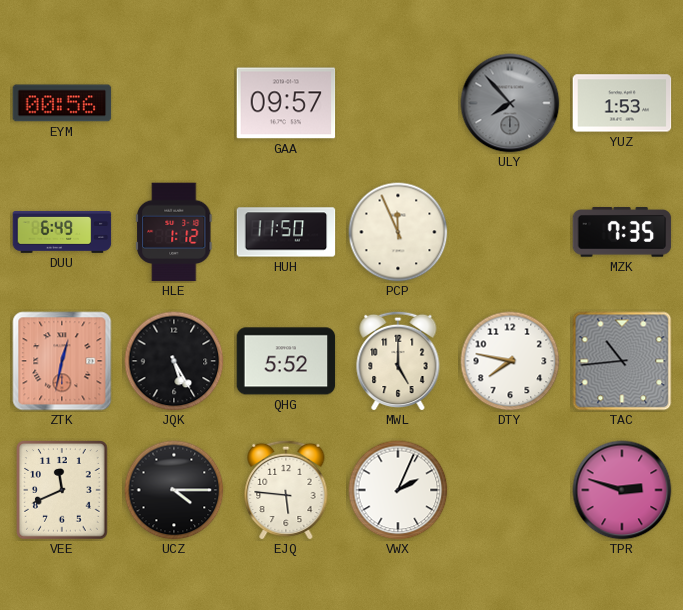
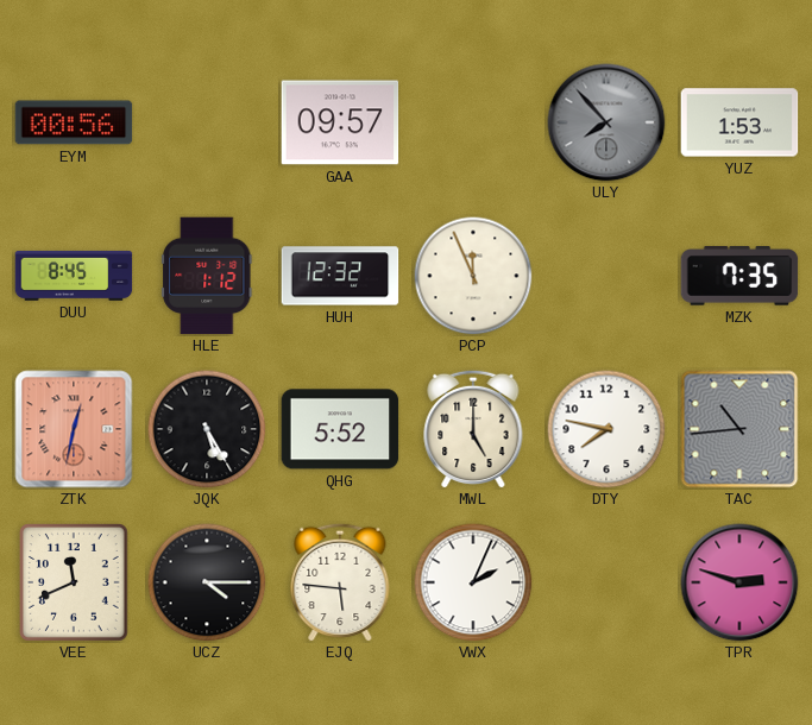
DUU: 6:49 -> 8:45
HUH: 11:50 -> 12:32
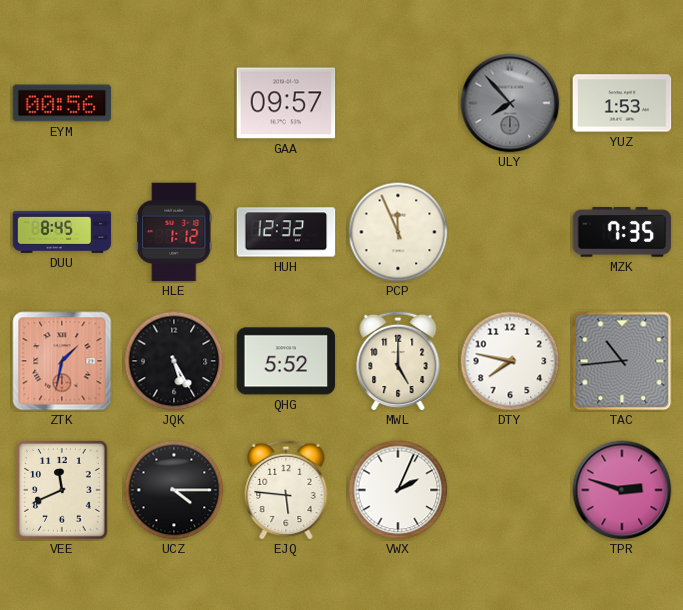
ZTK: 12:32 -> 1:32
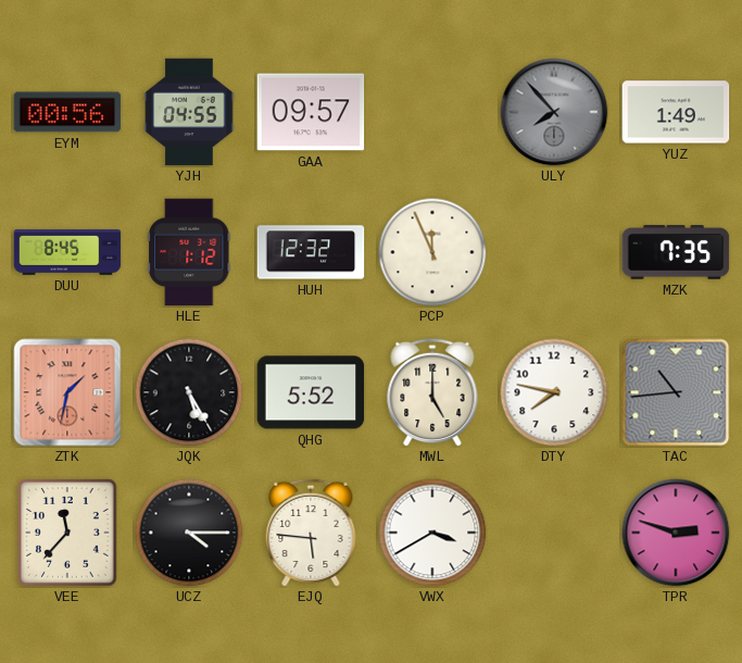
YJH: none -> 04:55
YUZ: 1:53 -> 1:49
VEE: 11:41 -> 11:37
VWX: 2:04 -> 3:40
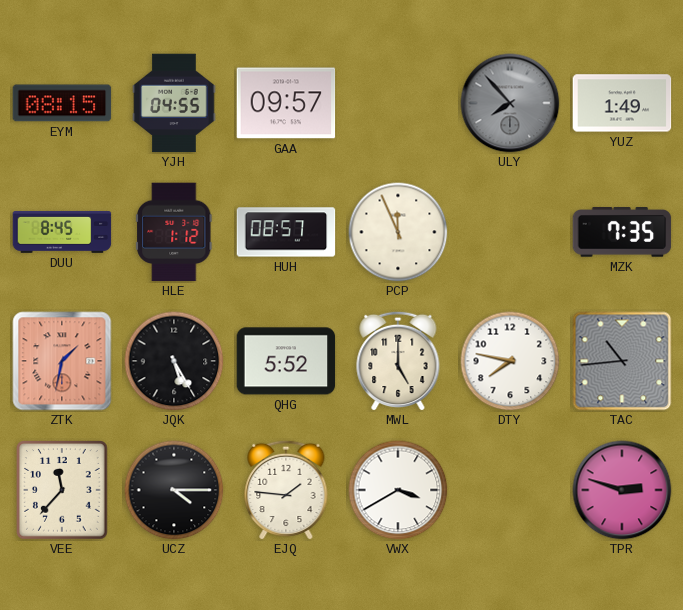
EYM: 00:56 -> 08:15
HUH: 12:32 -> 08:57
EJQ: 5:46 -> 1:46
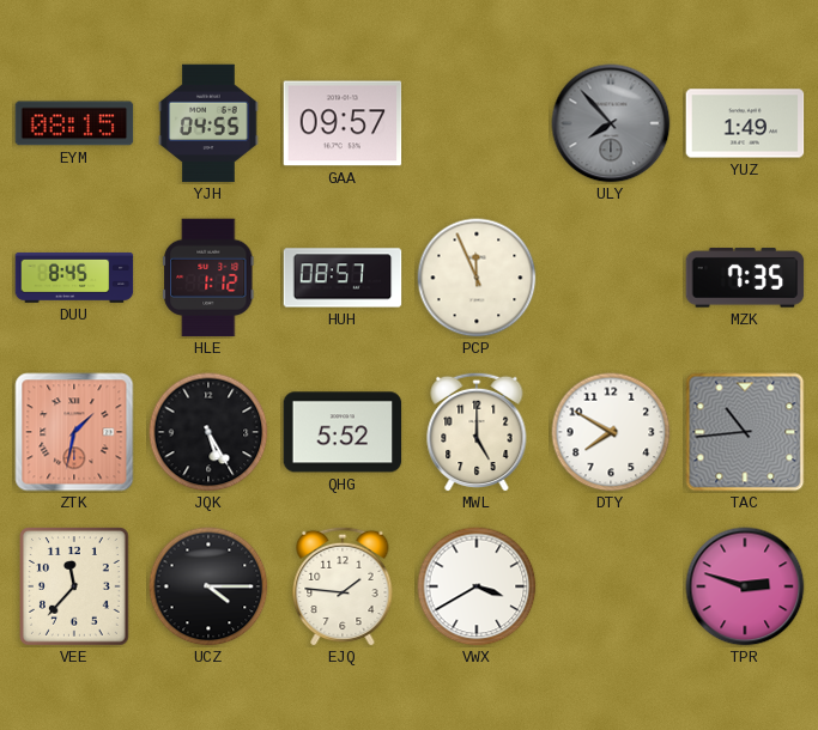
DTY: 7:47 -> 7:50
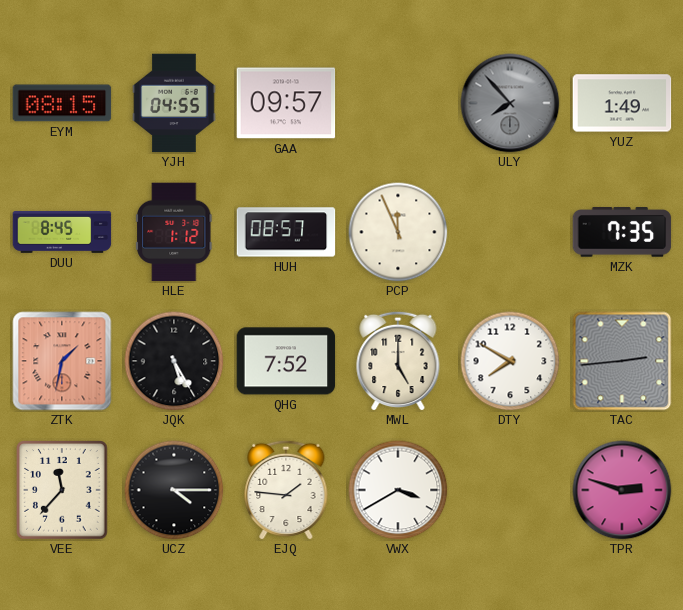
QHG: 5:52 -> 7:52
TAC: 10:44 -> 2:44
